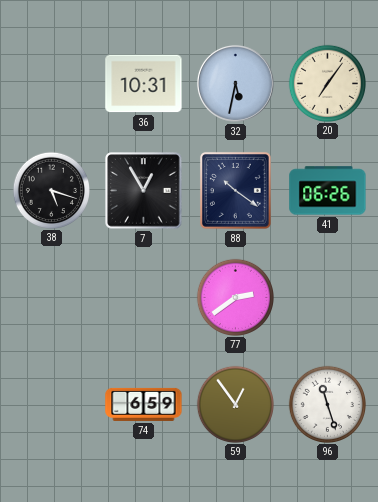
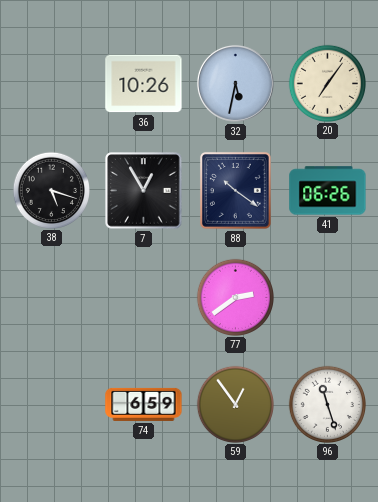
36: 10:31 -> 10:26
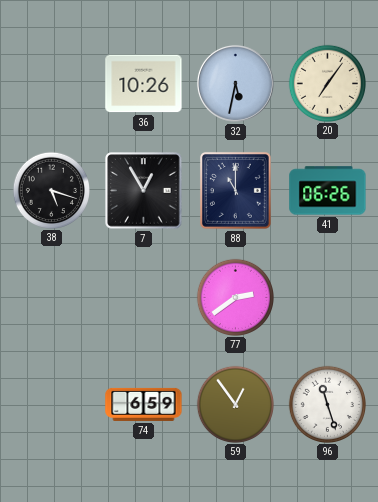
88: 10:21 -> 11:00
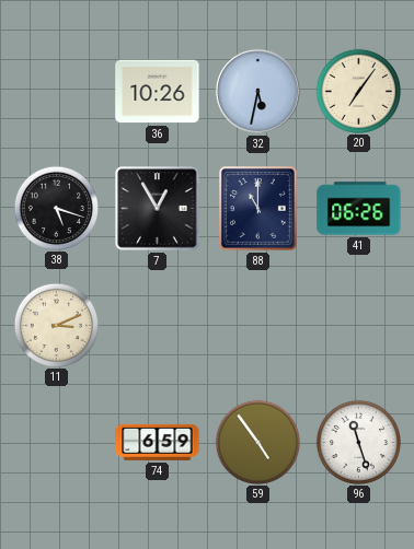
11: none -> 3:11
77: 2:39 -> none
59: 12:54 -> 4:54
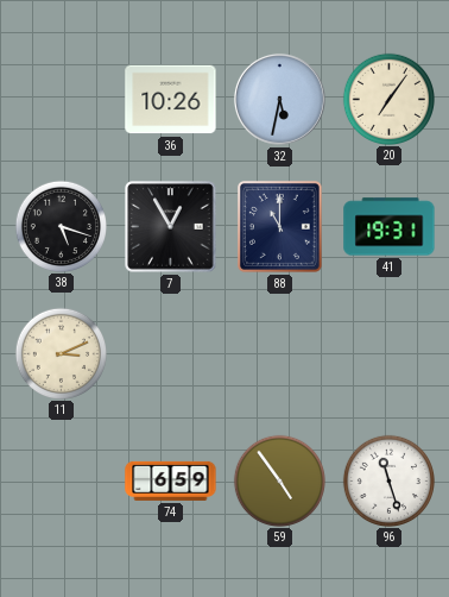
41: 06:26 -> 19:31
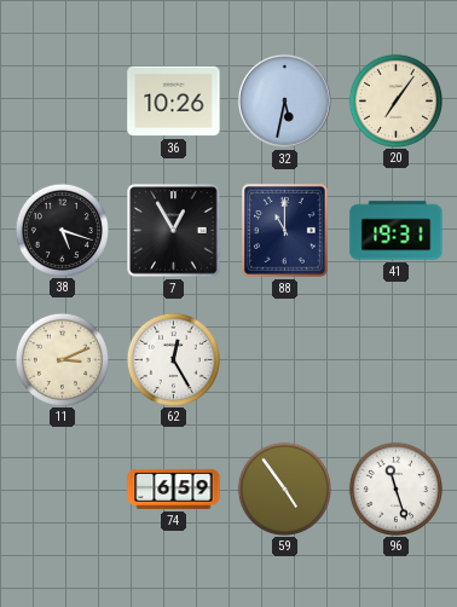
62: none -> 12:25
